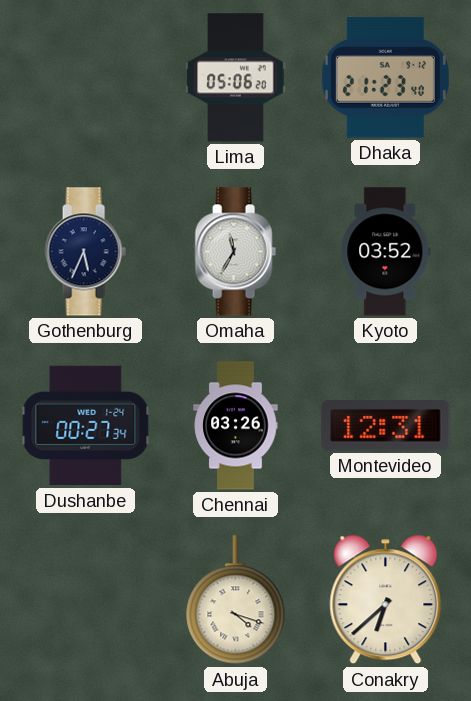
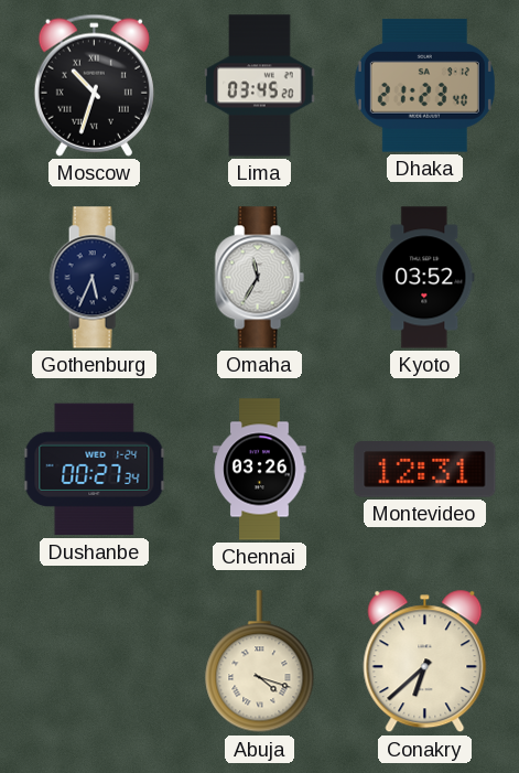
Moscow: none -> 10:33
Lima: 05:06 -> 03:45
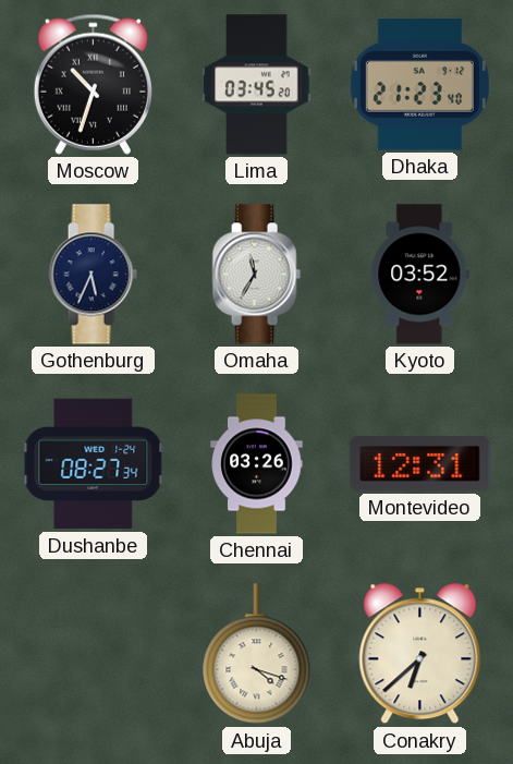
Dushanbe: 00:27 -> 08:27
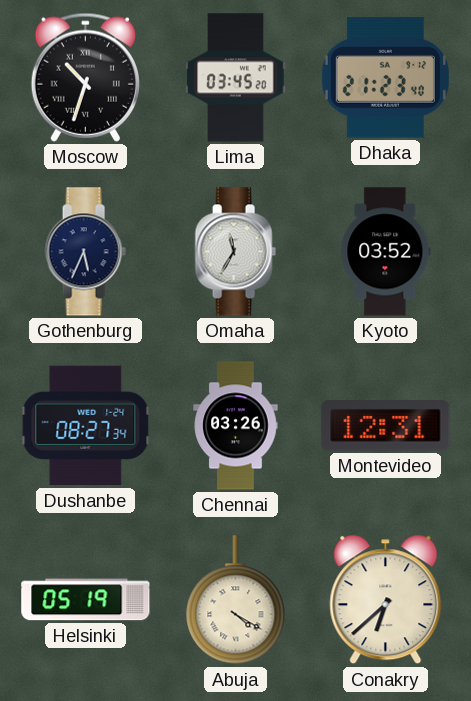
Helsinki: none -> 05:19
Abuja: 4:18 -> 4:20
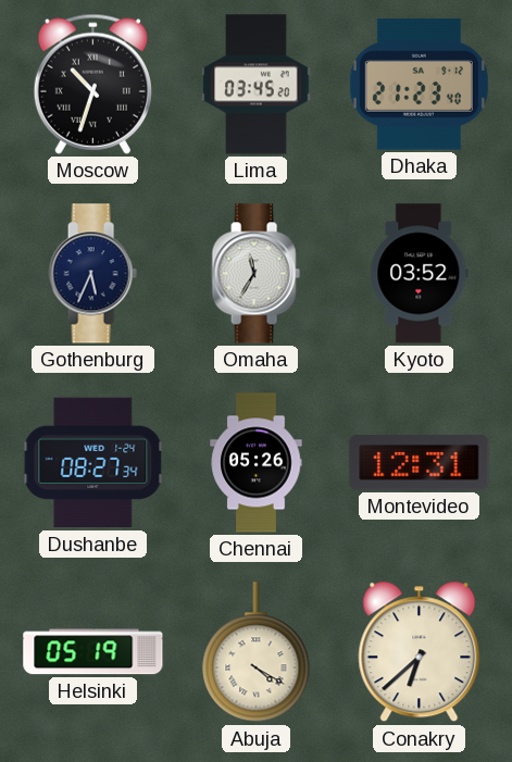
Chennai: 03:26 -> 05:26
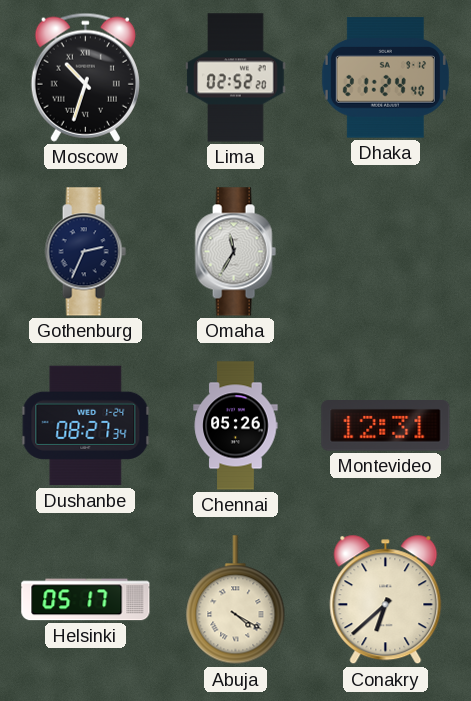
Lima: 03:45 -> 02:52
Dhaka: 21:23 -> 21:24
Gothenburg: 5:34 -> 2:34
Kyoto: 03:52 -> none
Helsinki: 05:19 -> 05:17
